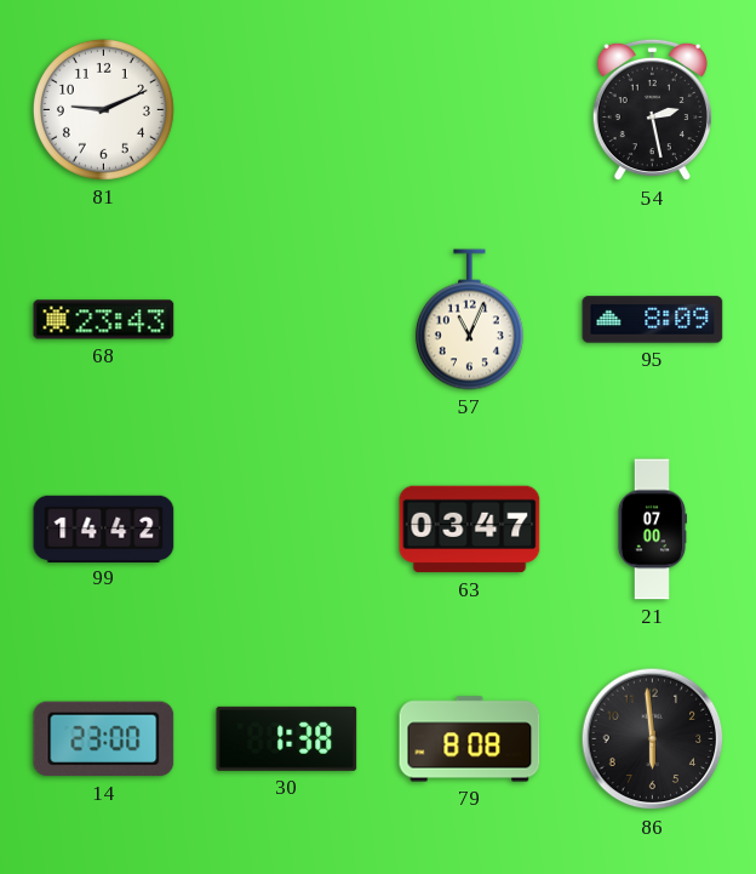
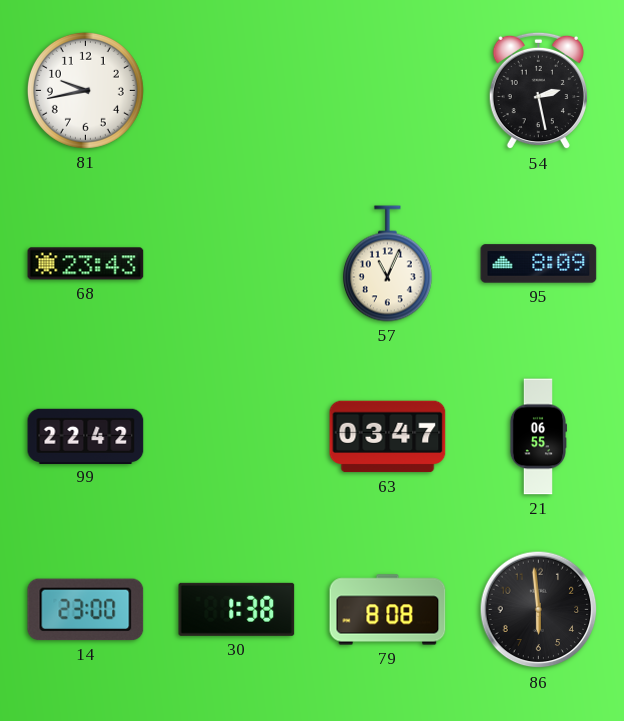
81: 9:11 -> 9:43
99: 14:42 -> 22:42
21: 07:00 -> 06:55
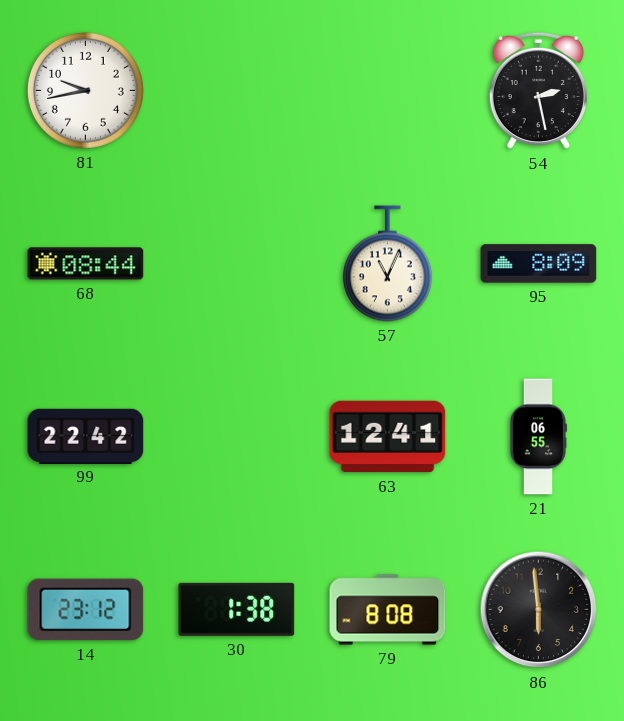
68: 23:43 -> 08:44
63: 03:47 -> 12:41
14: 23:00 -> 23:12
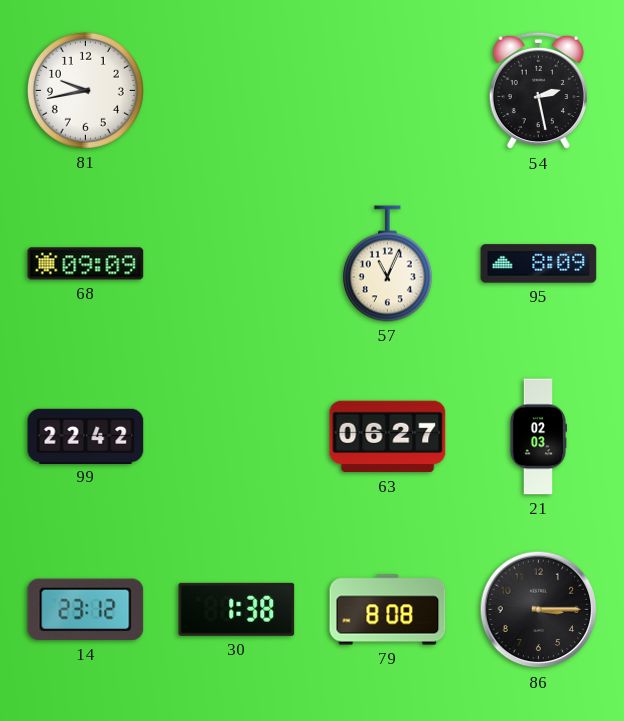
68: 08:44 -> 09:09
63: 12:41 -> 06:27
21: 06:55 -> 02:03
86: 5:59 -> 3:15
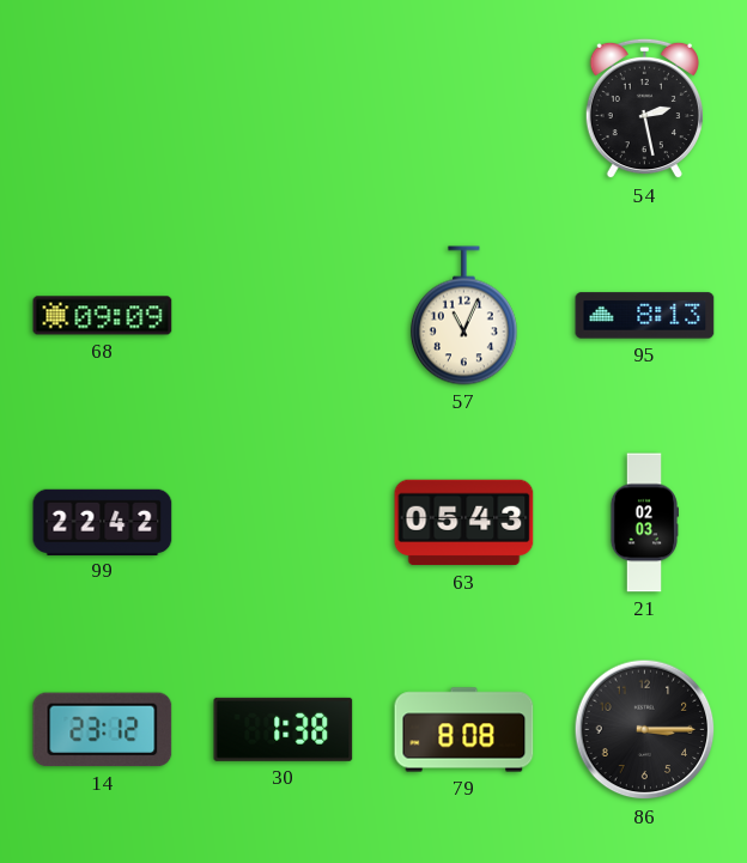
81: 9:43 -> none
95: 8:09 -> 8:13
63: 06:27 -> 05:43
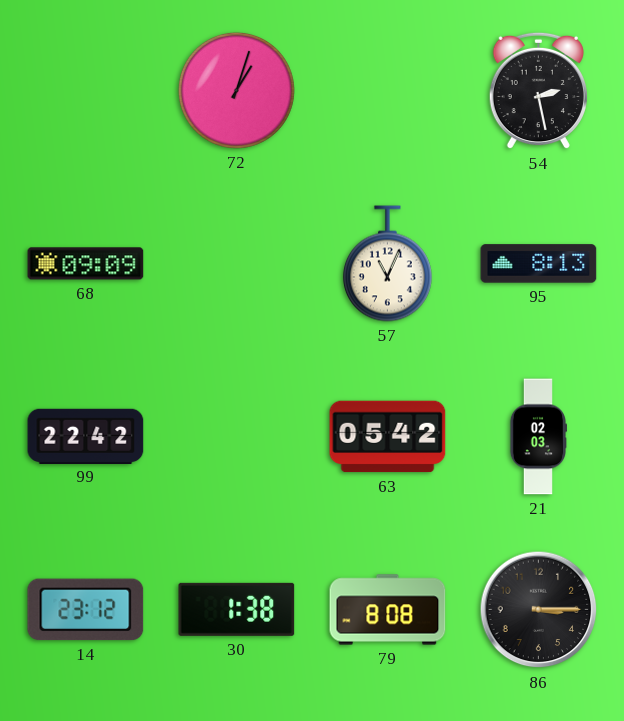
72: none -> 1:03
63: 05:43 -> 05:42
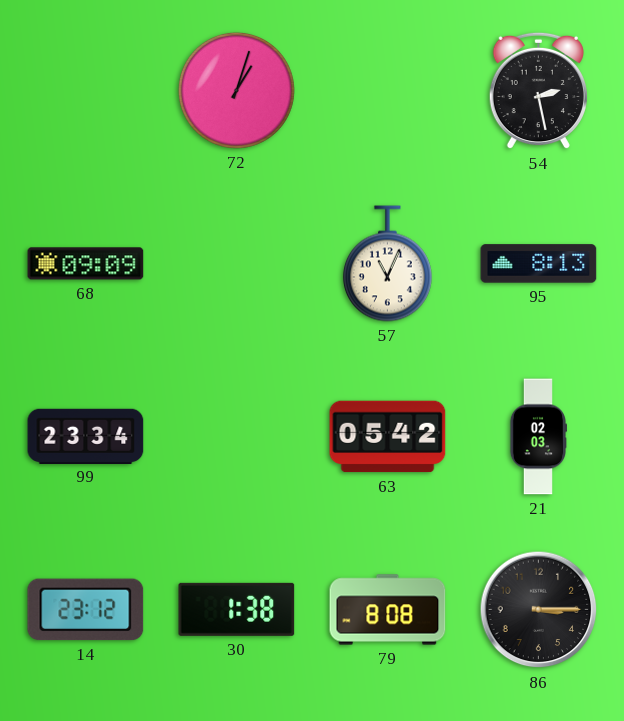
99: 22:42 -> 23:34
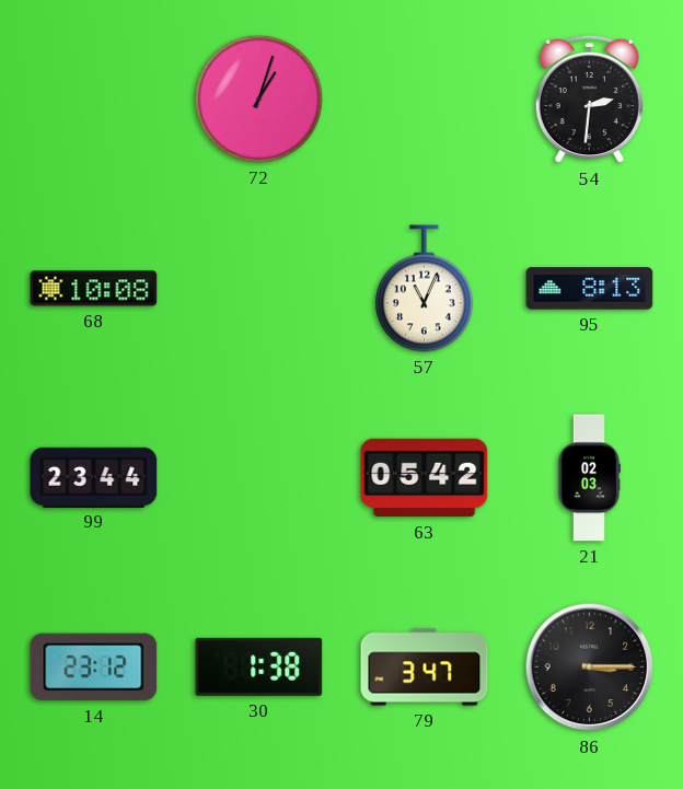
54: 2:28 -> 2:31
68: 09:09 -> 10:08
99: 23:34 -> 23:44
79: 8:08 -> 3:47
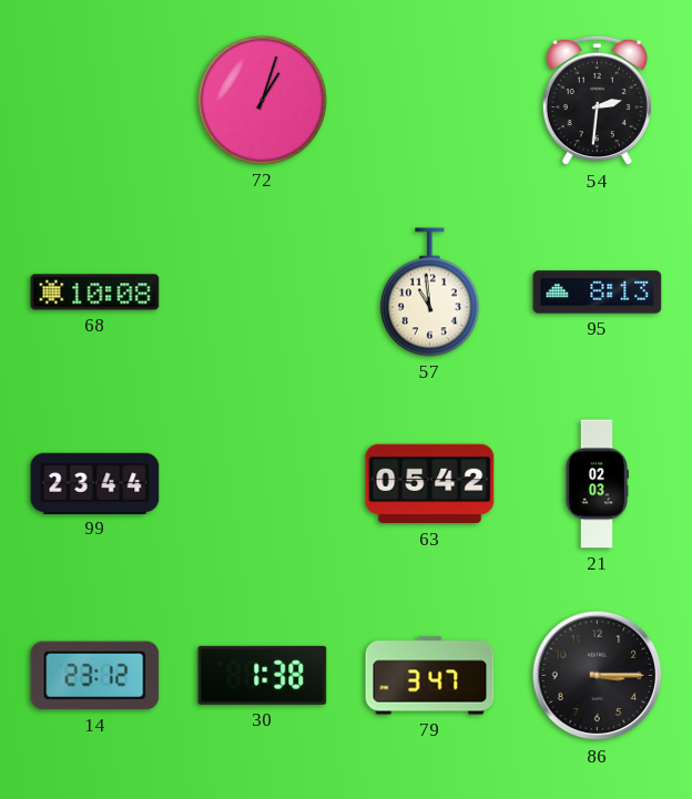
57: 11:04 -> 10:59
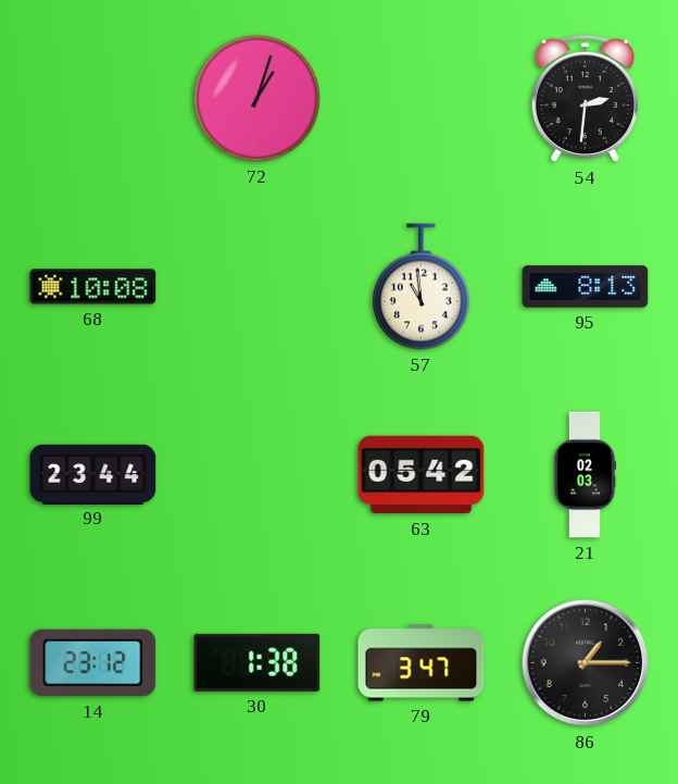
86: 3:15 -> 1:15
